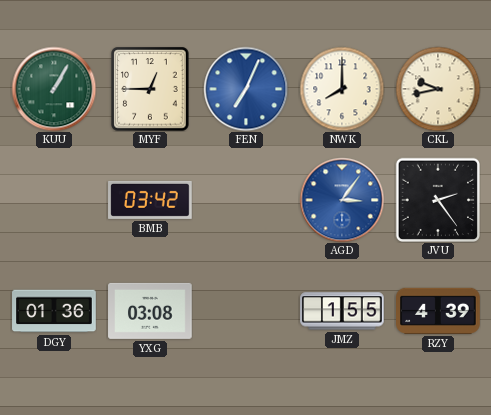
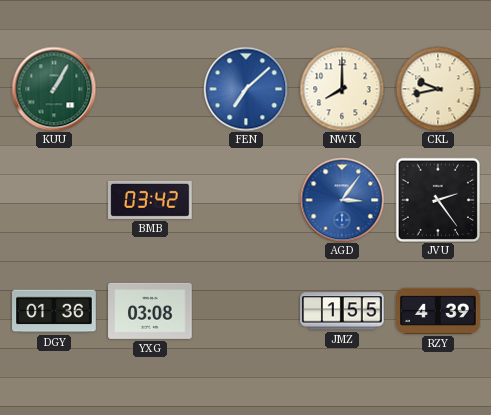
MYF: 12:45 -> none
FEN: 7:04 -> 7:08
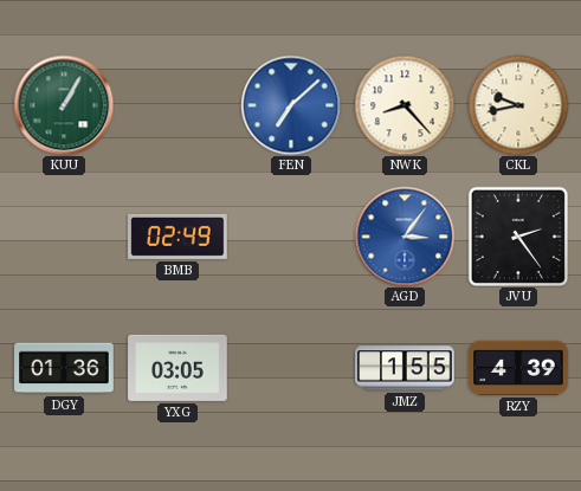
NWK: 8:00 -> 8:23
BMB: 03:42 -> 02:49
YXG: 03:08 -> 03:05
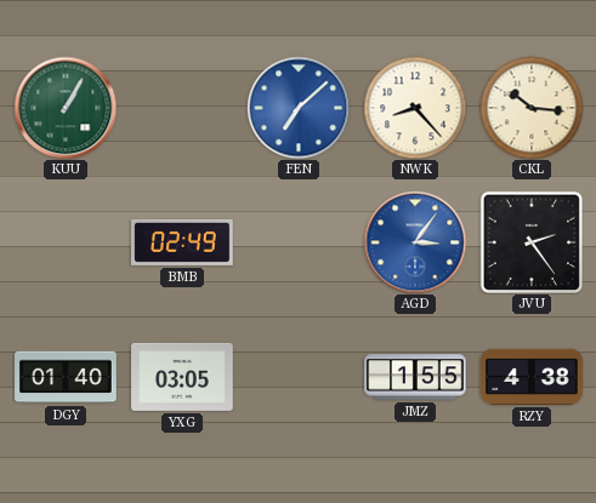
CKL: 9:43 -> 10:16
DGY: 01:36 -> 01:40
RZY: 4:39 -> 4:38
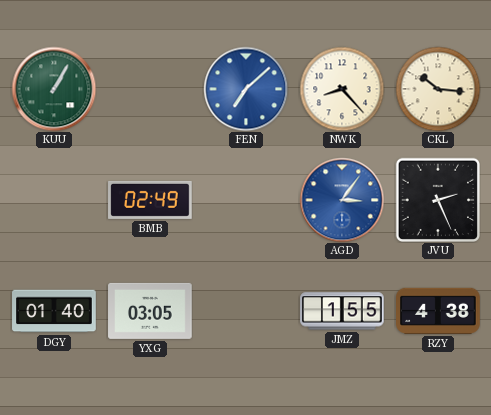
JVU: 2:24 -> 2:26
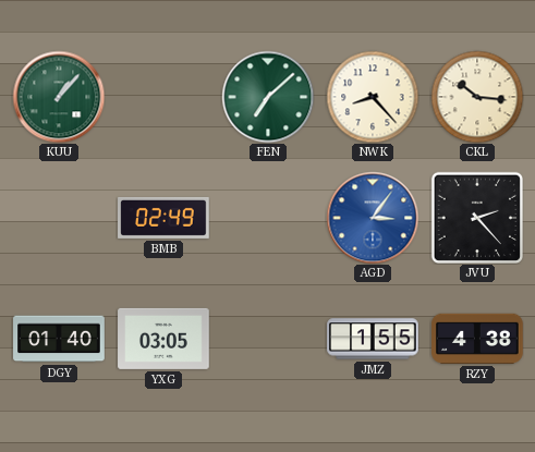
KUU: 1:05 -> 1:07
FEN dial: blue -> green
JVU: 2:26 -> 2:23
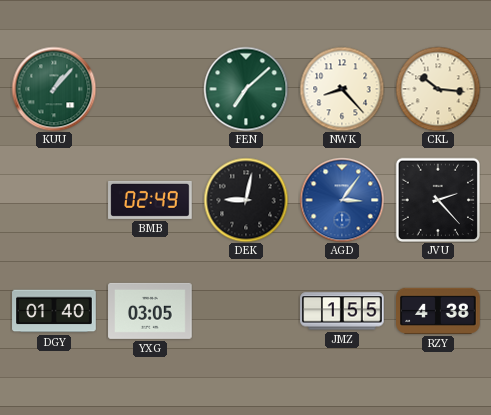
DEK: none -> 9:02
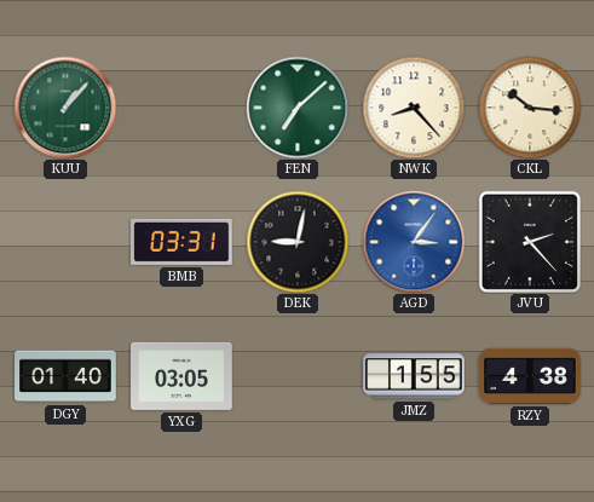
BMB: 02:49 -> 03:31
